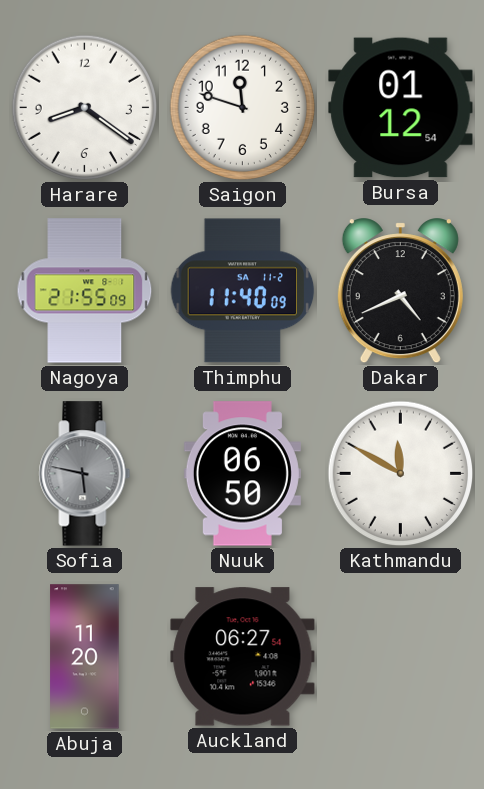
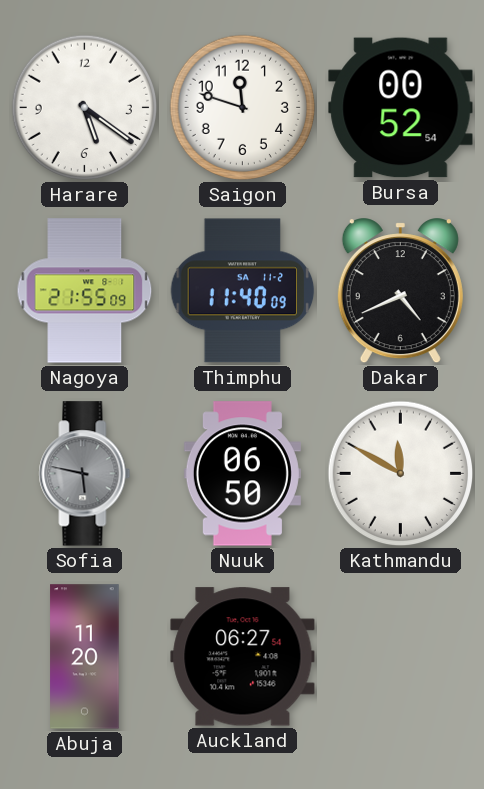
Harare: 8:21 -> 5:21
Bursa: 01:12 -> 00:52
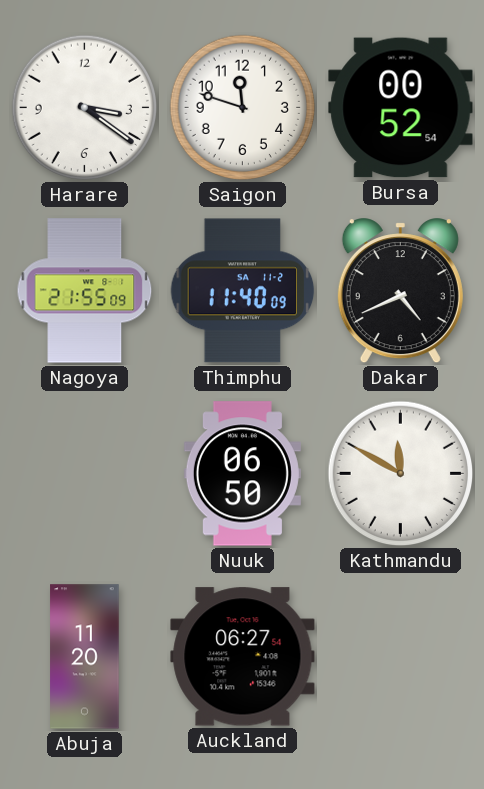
Harare: 5:21 -> 3:21
Sofia: 5:47 -> none
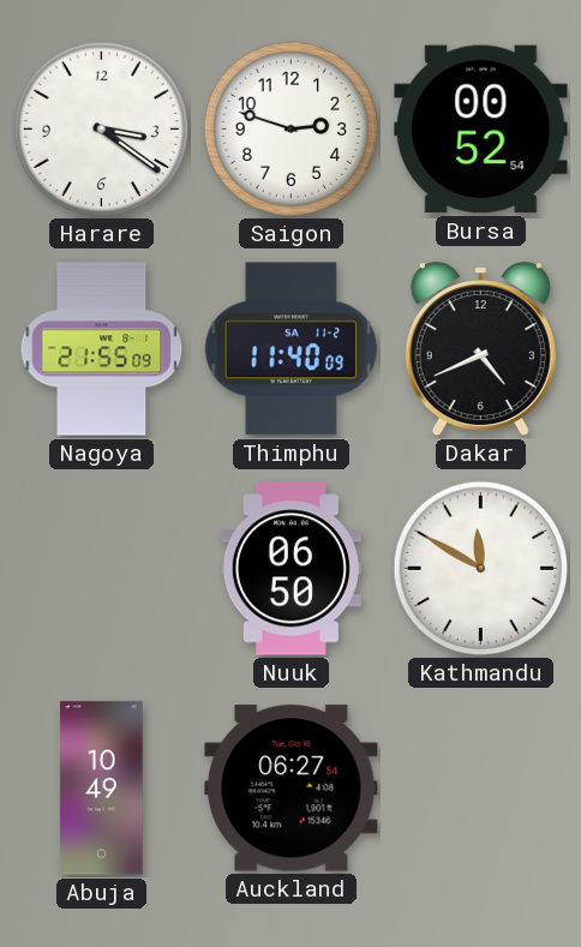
Saigon: 11:48 -> 2:48
Abuja: 11:20 -> 10:49
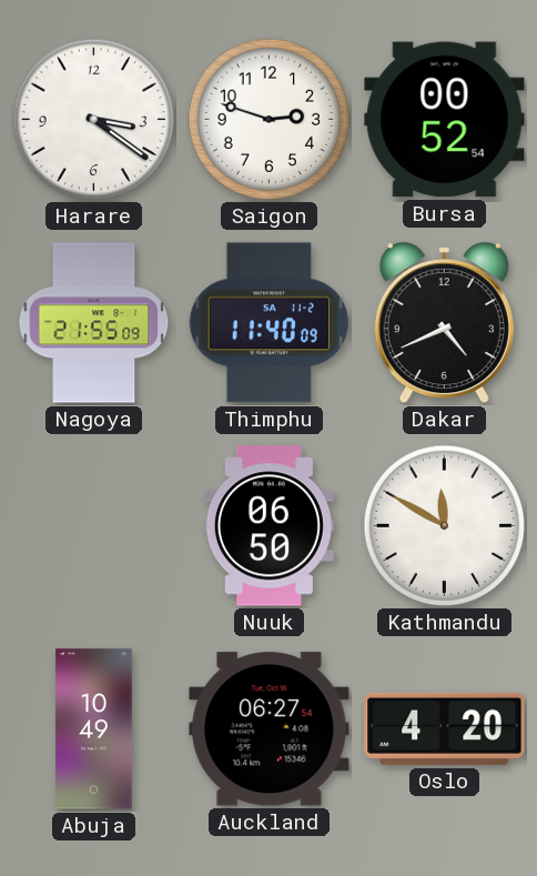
Oslo: none -> 4:20
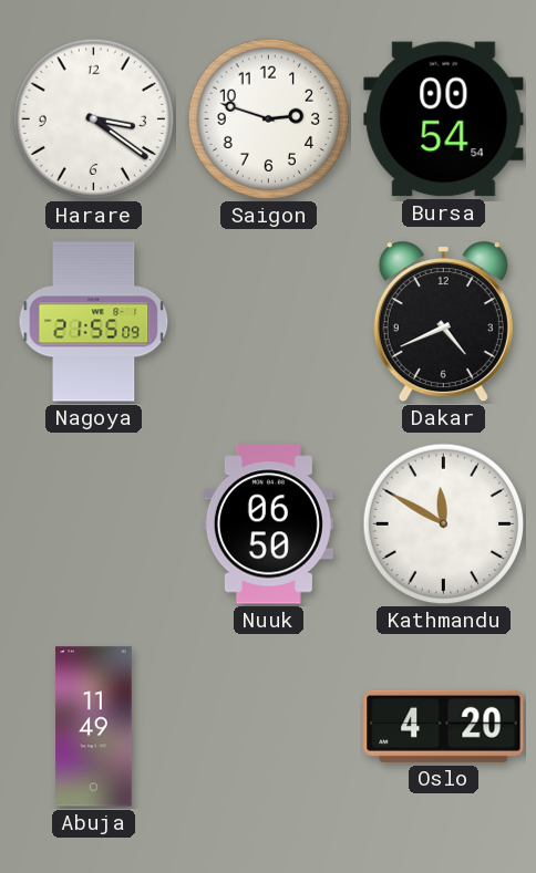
Bursa: 00:52 -> 00:54
Thimphu: 11:40 -> none
Abuja: 10:49 -> 11:49
Auckland: 06:27 -> none
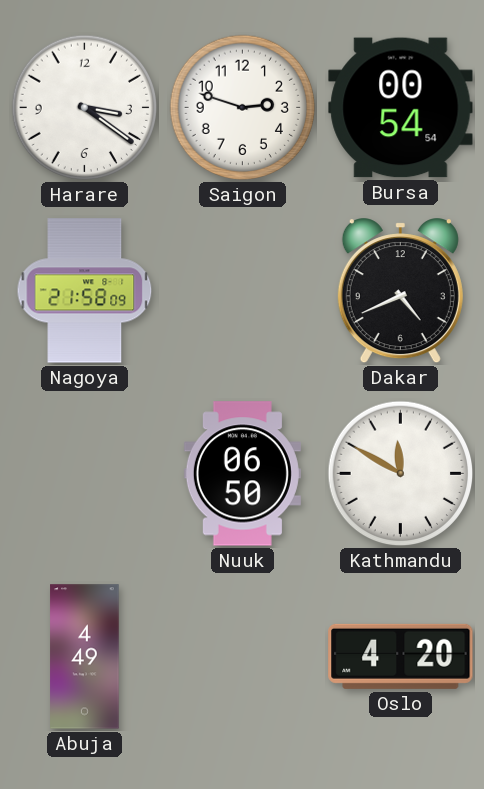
Nagoya: 21:55 -> 21:58
Abuja: 11:49 -> 4:49
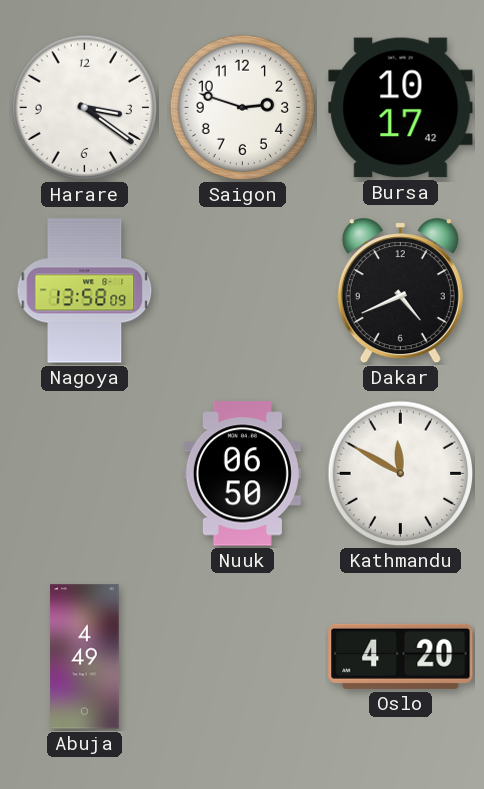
Bursa: 00:54 -> 10:17
Nagoya: 21:58 -> 13:58
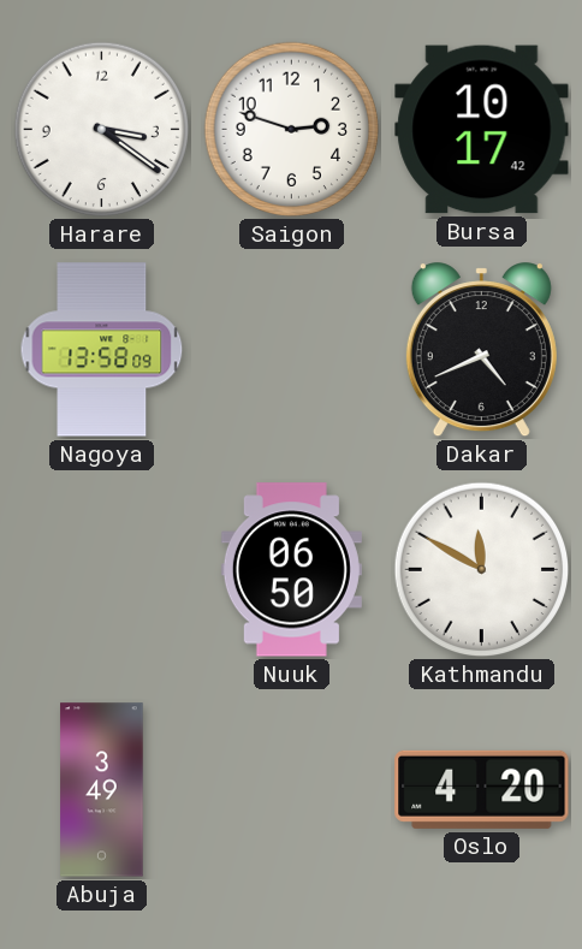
Abuja: 4:49 -> 3:49
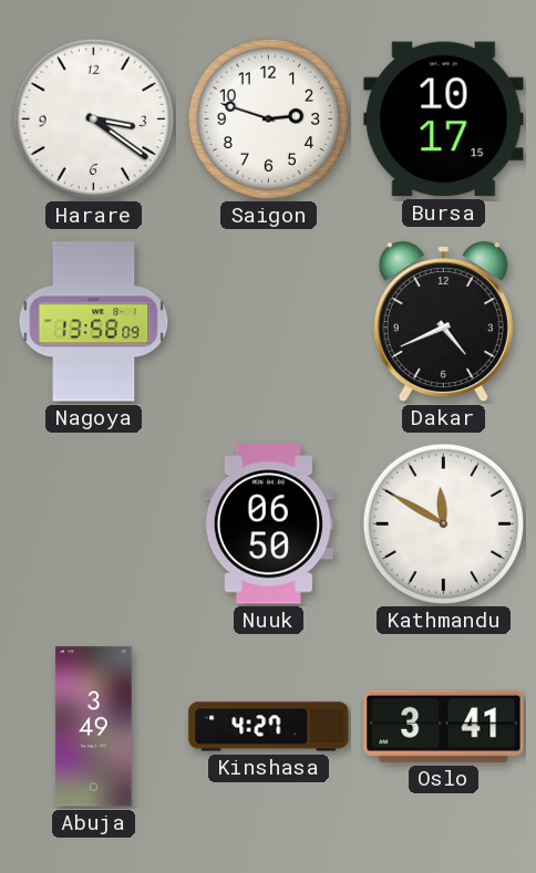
Bursa: 10:17:42 -> 10:17:15
Kinshasa: none -> 4:27
Oslo: 4:20 -> 3:41
